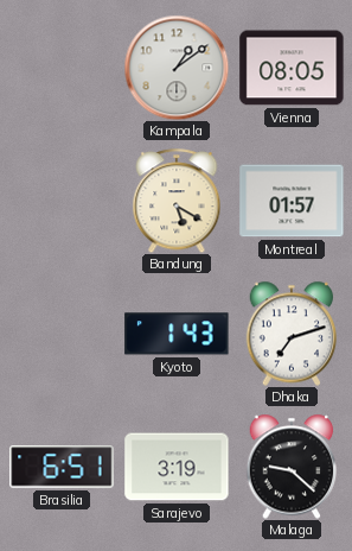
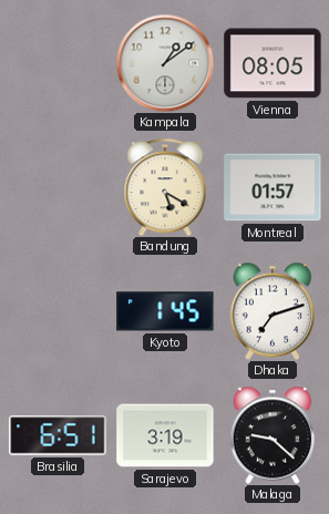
Kyoto: 1:43 -> 1:45
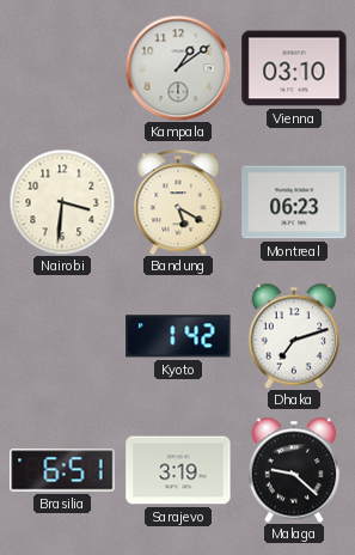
Vienna: 08:05 -> 03:10
Nairobi: none -> 3:31
Montreal: 01:57 -> 06:23
Kyoto: 1:45 -> 1:42
